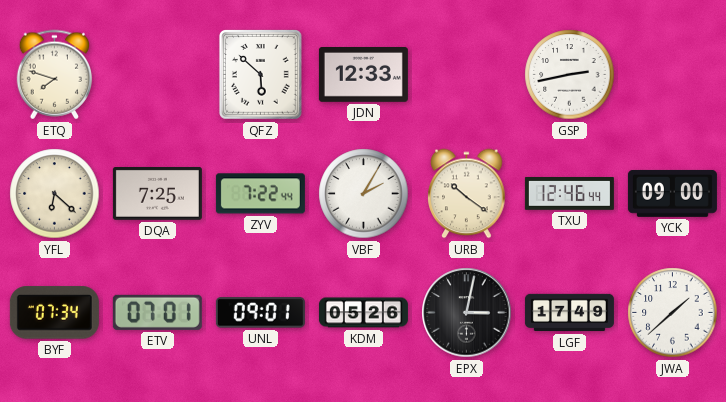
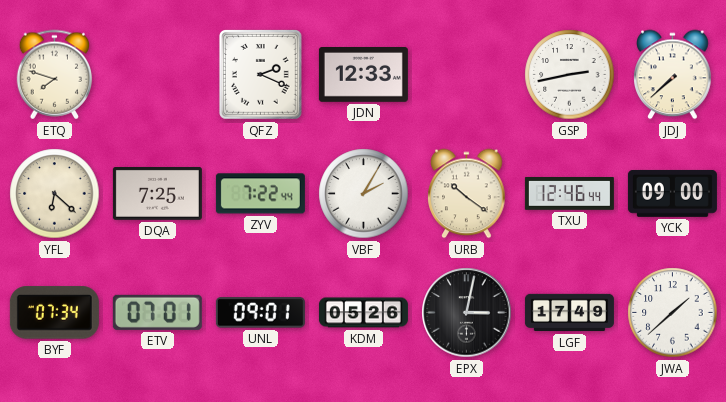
QFZ: 5:52 -> 2:19
JDJ: none -> 7:38
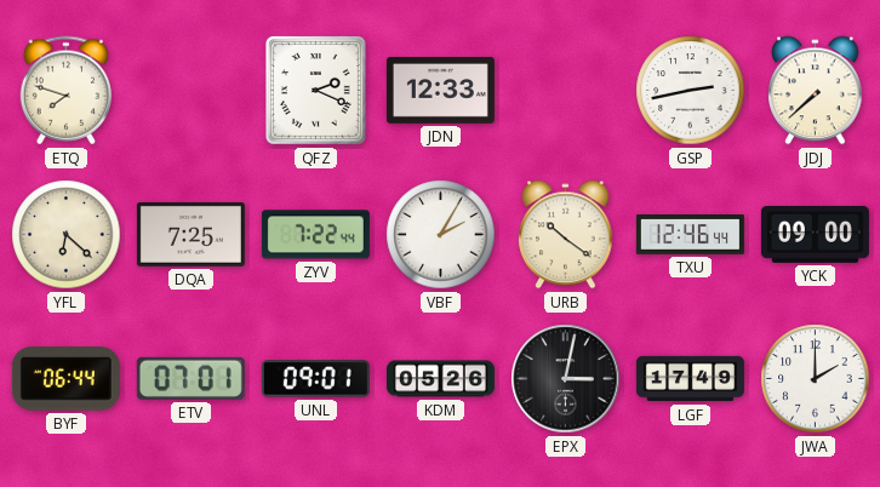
BYF: 07:34 -> 06:44
JWA: 1:38 -> 2:00
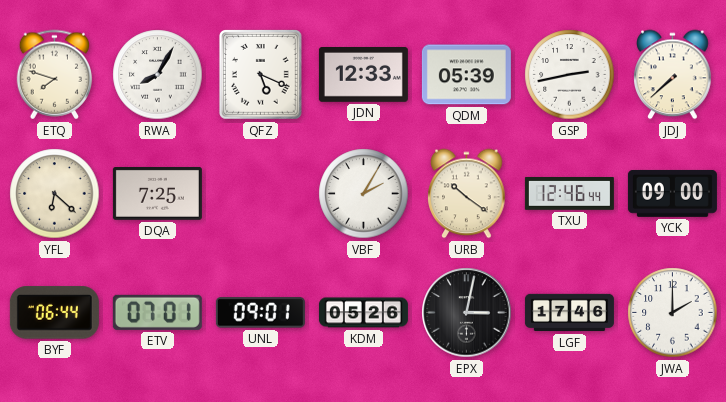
RWA: none -> 8:05
QFZ: 2:19 -> 5:19
QDM: none -> 05:39
ZYV: 7:22 -> none
LGF: 17:49 -> 17:46
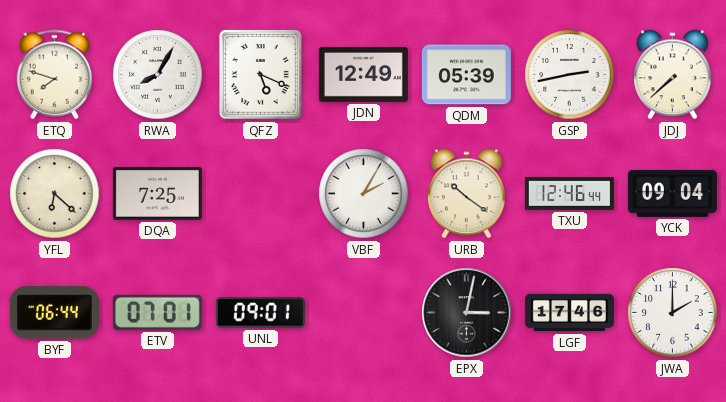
JDN: 12:33 -> 12:49
YCK: 09:00 -> 09:04
KDM: 05:26 -> none
